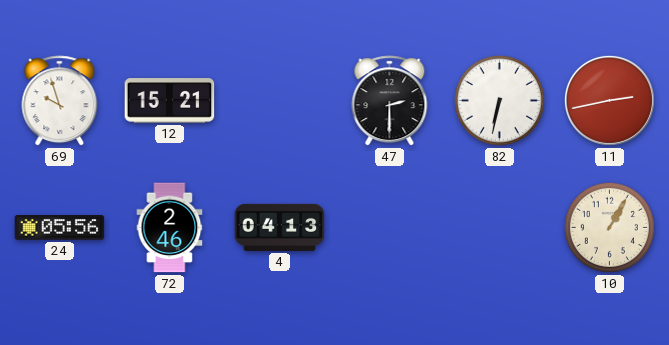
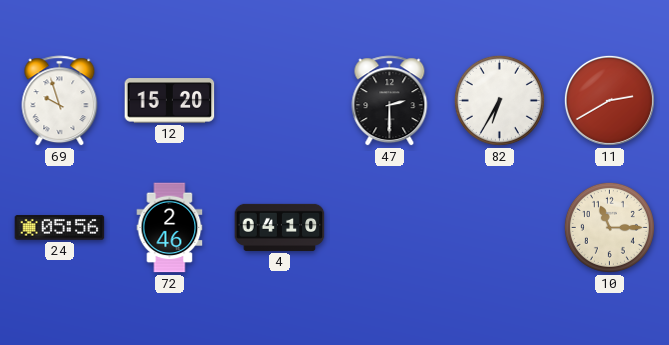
12: 15:21 -> 15:20
82: 6:32 -> 6:35
11: 2:43 -> 2:40
4: 04:13 -> 04:10
10: 1:05 -> 11:15
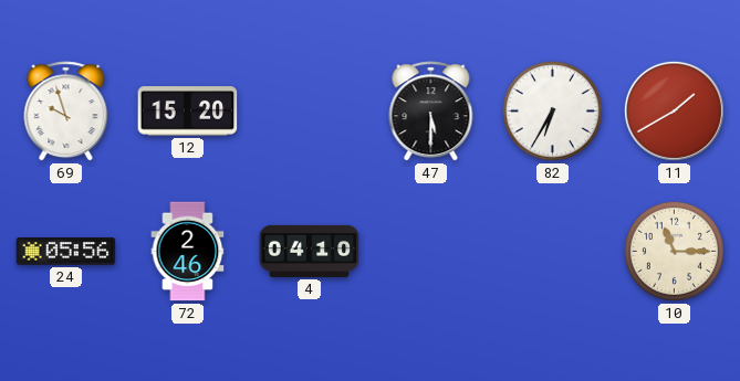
47: 2:30 -> 5:30
11: 2:40 -> 1:40
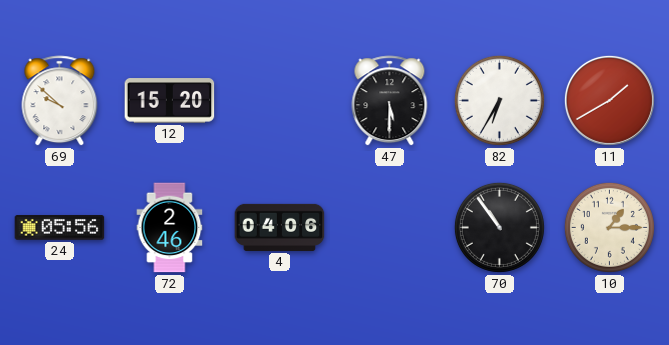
69: 9:57 -> 9:52
4: 04:10 -> 04:06
70: none -> 10:54
10: 11:15 -> 1:15
